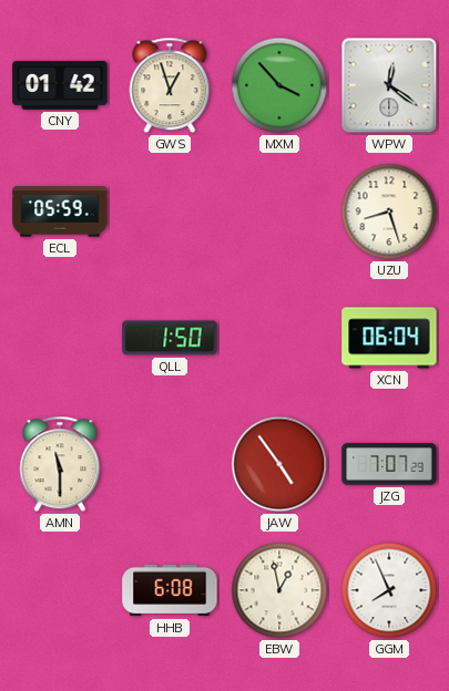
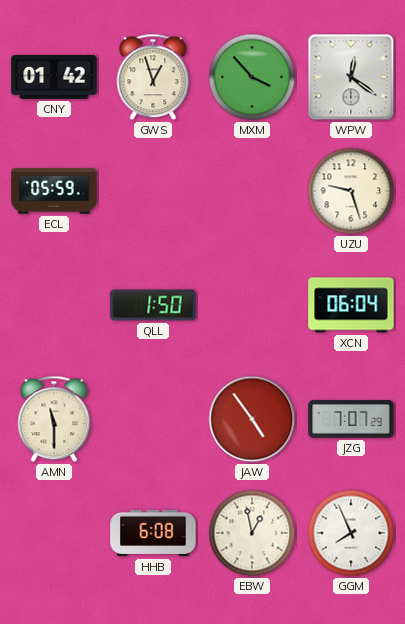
UZU: 8:27 -> 9:27
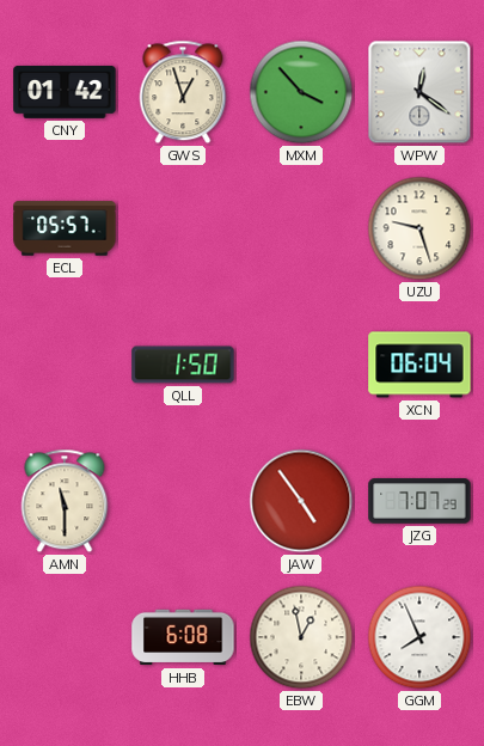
ECL: 05:59 -> 05:57
